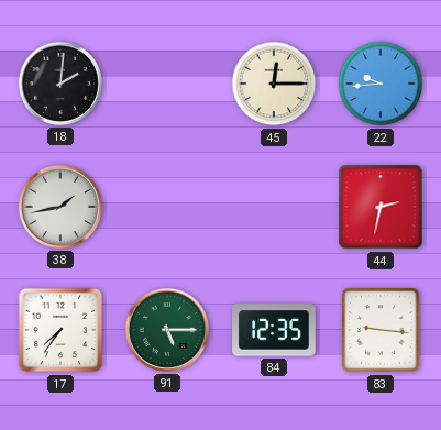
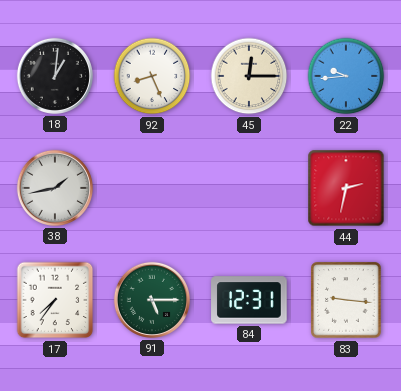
18: 2:01 -> 1:01
92: none -> 8:26
84: 12:35 -> 12:31
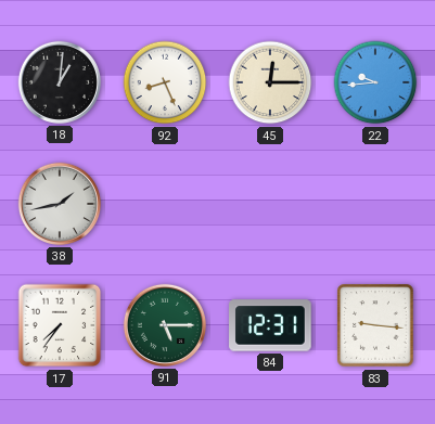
44: 2:32 -> none
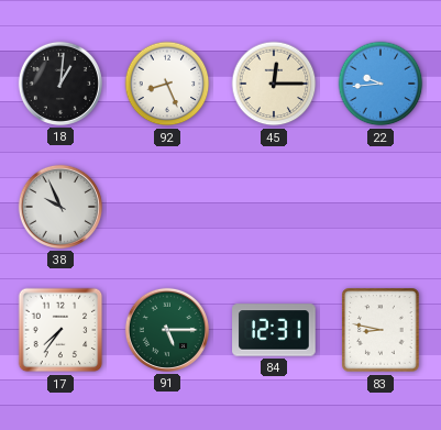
38: 1:43 -> 9:56
83: 9:16 -> 8:47
